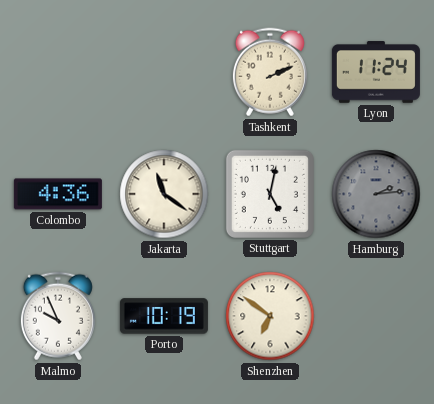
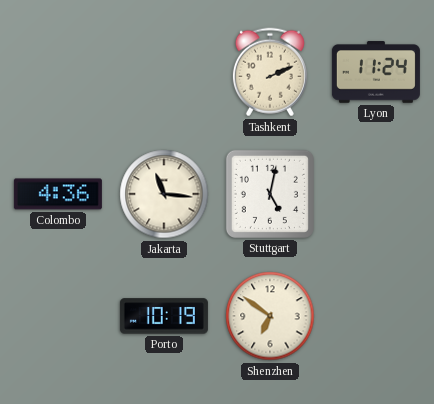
Jakarta: 11:21 -> 11:16
Hamburg: 2:14 -> none
Malmo: 9:56 -> none
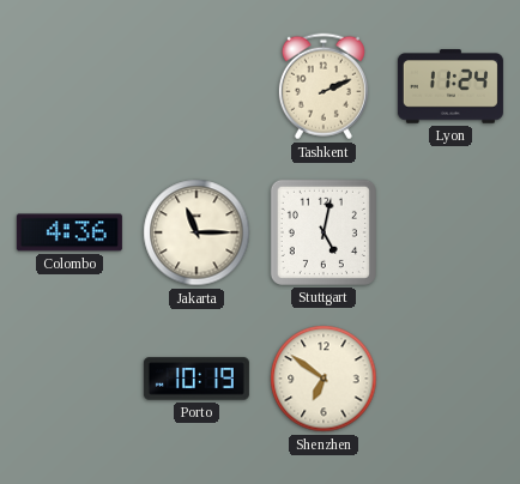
Jakarta: 11:16 -> 11:15
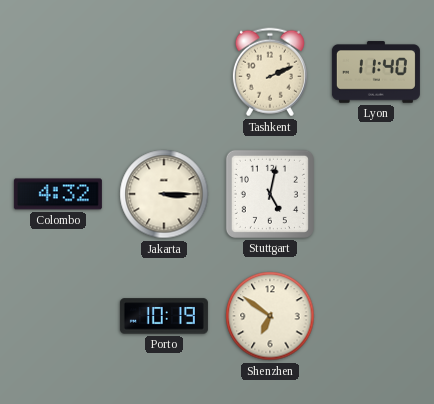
Lyon: 11:24 -> 11:40
Colombo: 4:36 -> 4:32
Jakarta: 11:15 -> 3:15
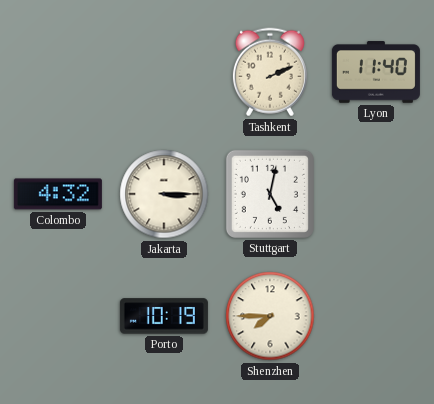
Shenzhen: 6:51 -> 7:45
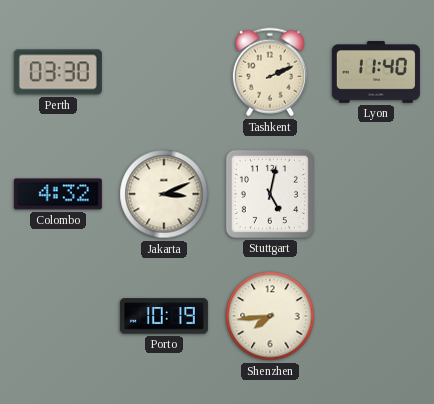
Perth: none -> 03:30
Jakarta: 3:15 -> 3:11
Shenzhen: 7:45 -> 7:44
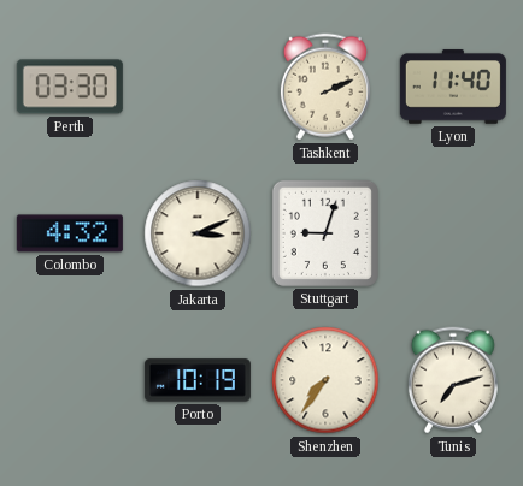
Stuttgart: 5:02 -> 9:03
Shenzhen: 7:44 -> 7:36
Tunis: none -> 7:12
